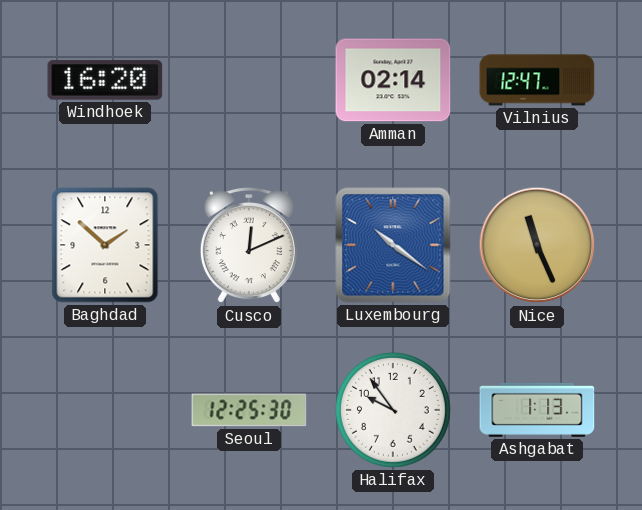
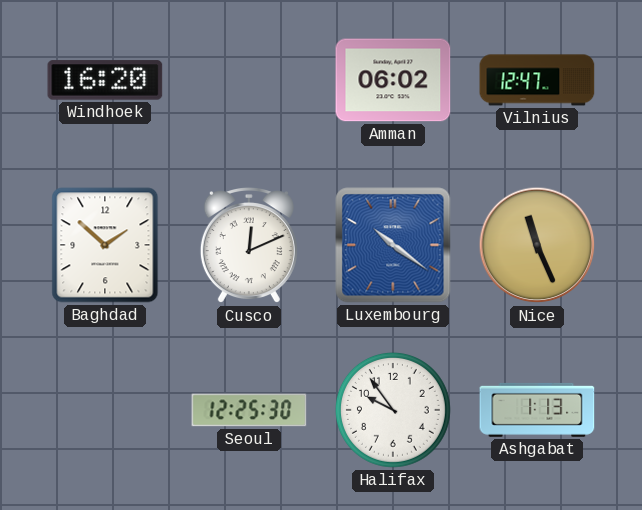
Amman: 02:14 -> 06:02
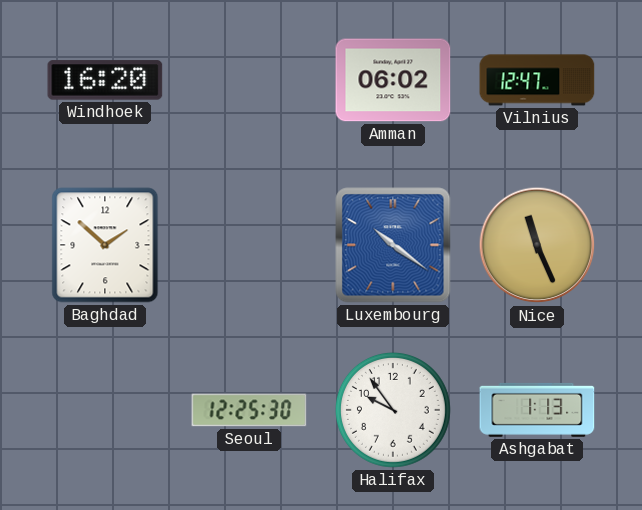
Cusco: 12:11 -> none
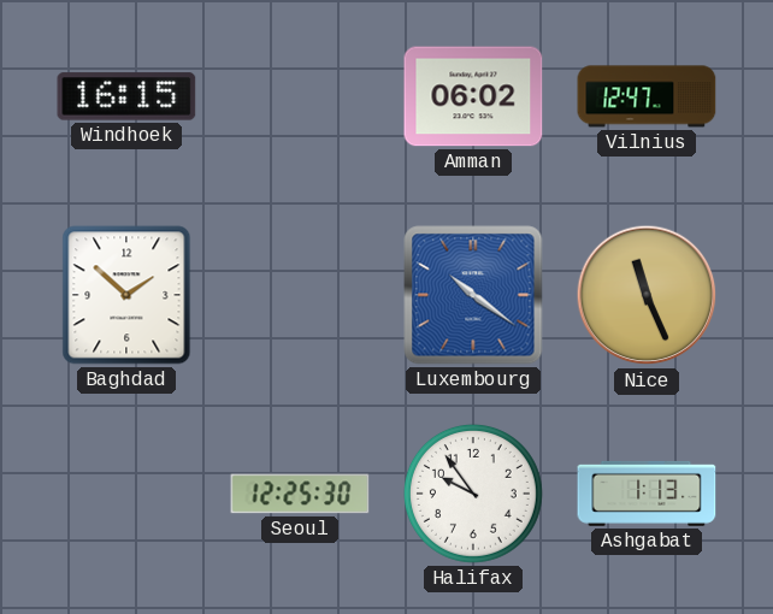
Windhoek: 16:20 -> 16:15
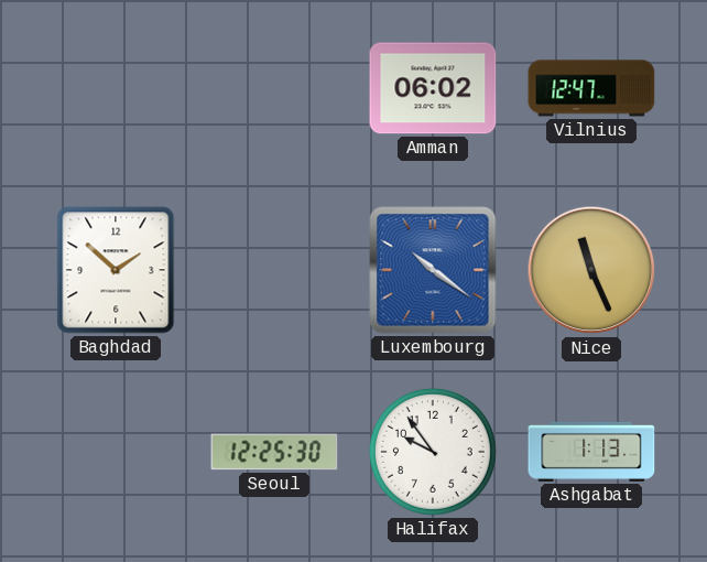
Windhoek: 16:15 -> none
